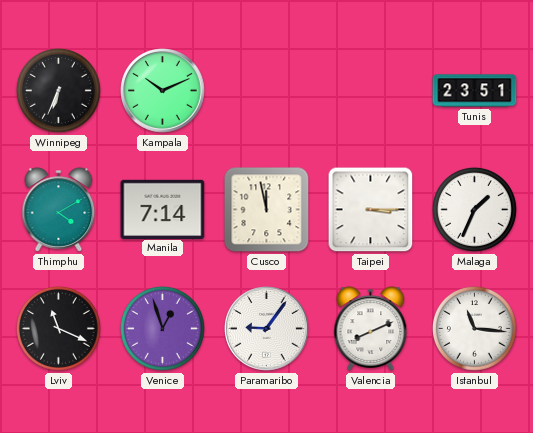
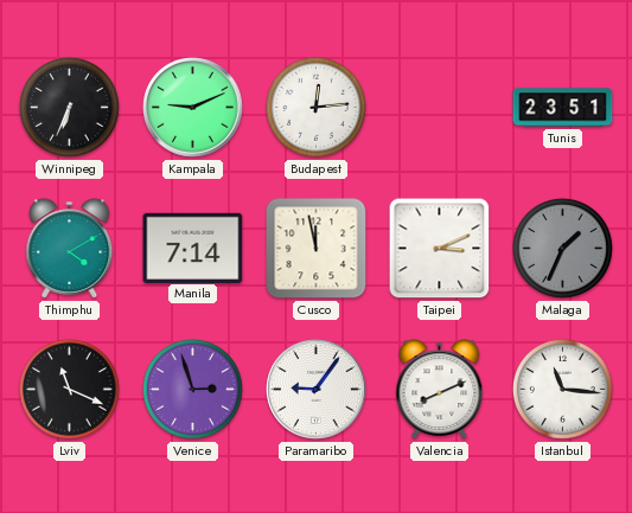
Kampala: 10:11 -> 9:11
Budapest: none -> 12:14
Taipei: 3:15 -> 3:11
Malaga dial: white -> grey
Venice: 12:57 -> 2:57
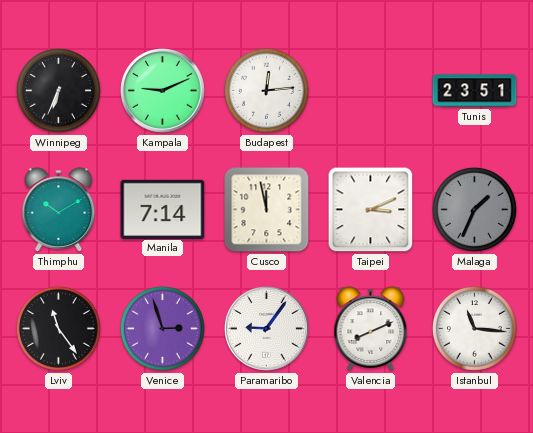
Thimphu: 4:10 -> 10:10
Lviv: 11:19 -> 11:24
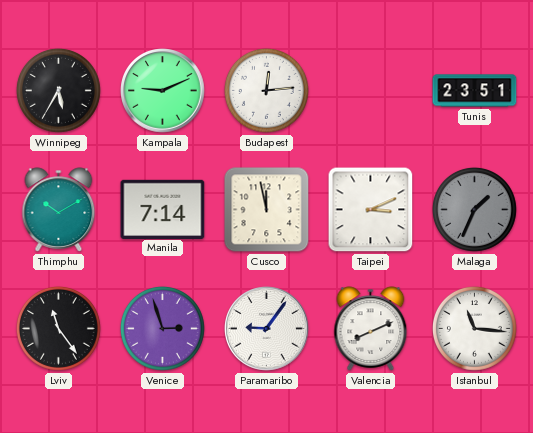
Winnipeg: 6:34 -> 5:35
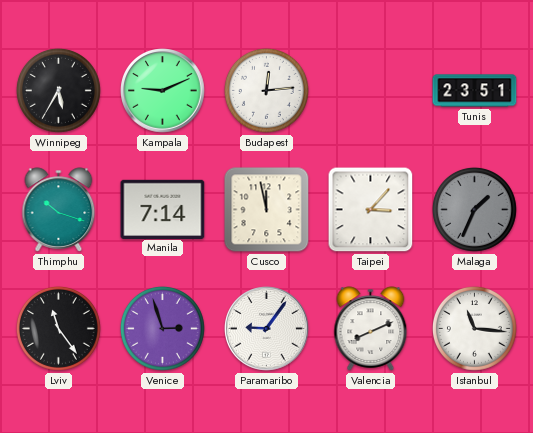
Thimphu: 10:10 -> 10:18
Taipei: 3:11 -> 3:07
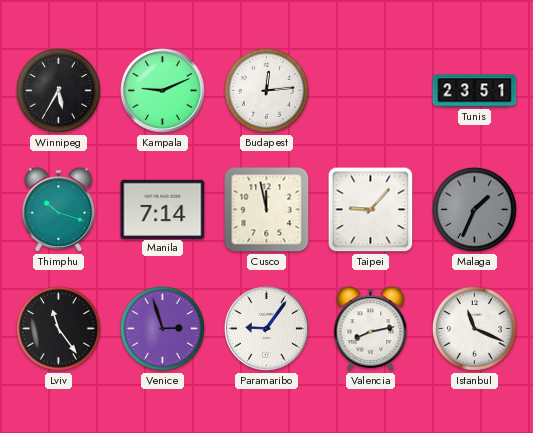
Taipei: 3:07 -> 9:07
Valencia: 8:11 -> 8:13
Istanbul: 11:16 -> 11:19
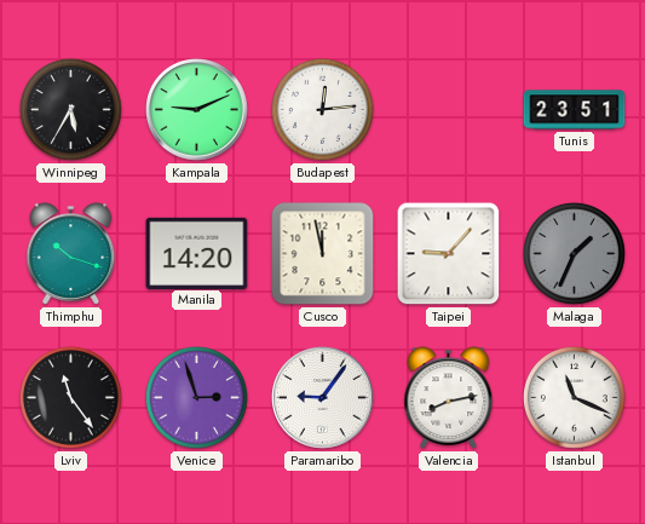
Manila: 7:14 -> 14:20
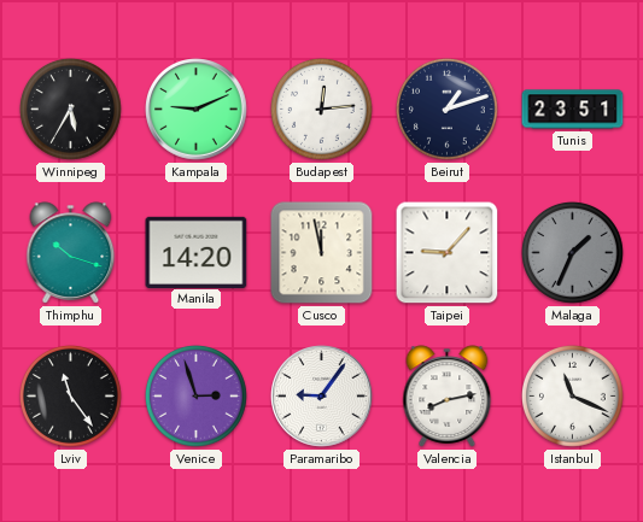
Beirut: none -> 1:12
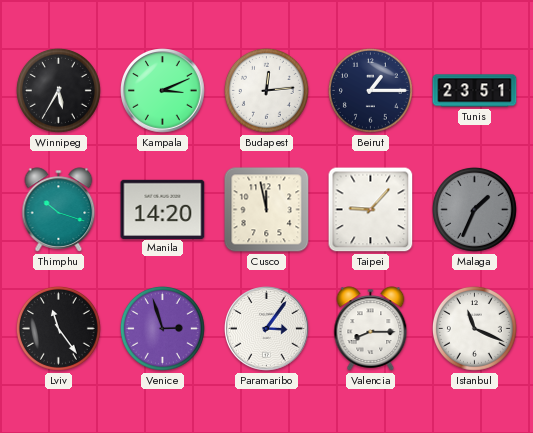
Kampala: 9:11 -> 3:11
Beirut: 1:12 -> 1:15
Paramaribo: 9:06 -> 3:06
Valencia: 8:13 -> 8:15
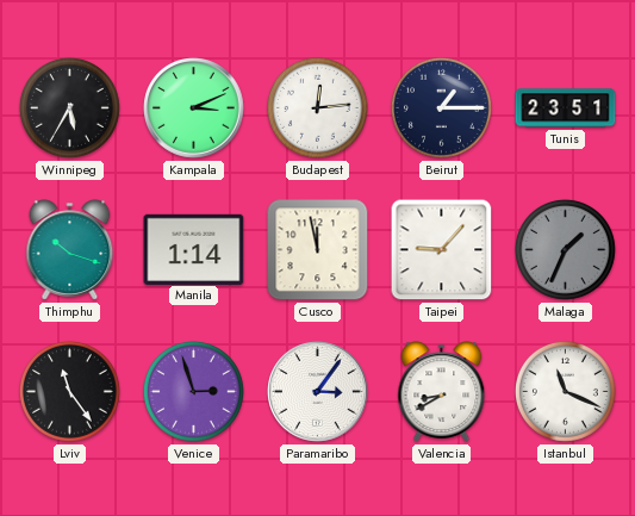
Manila: 14:20 -> 1:14
Valencia: 8:15 -> 8:40
